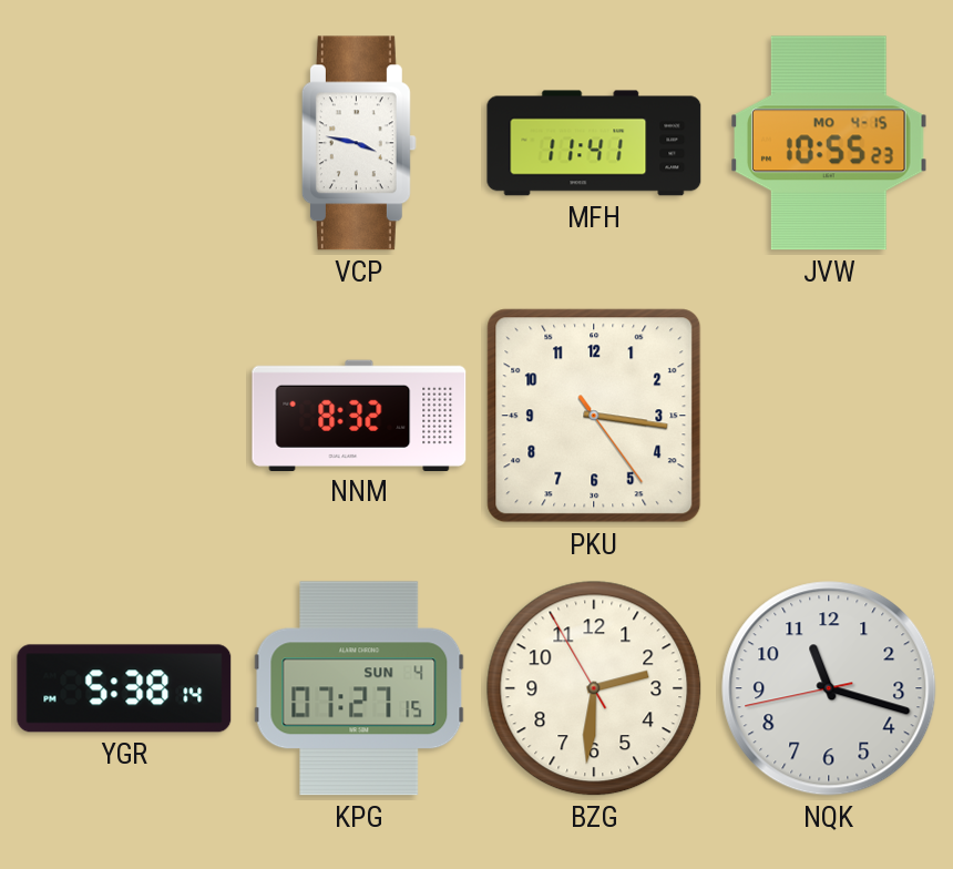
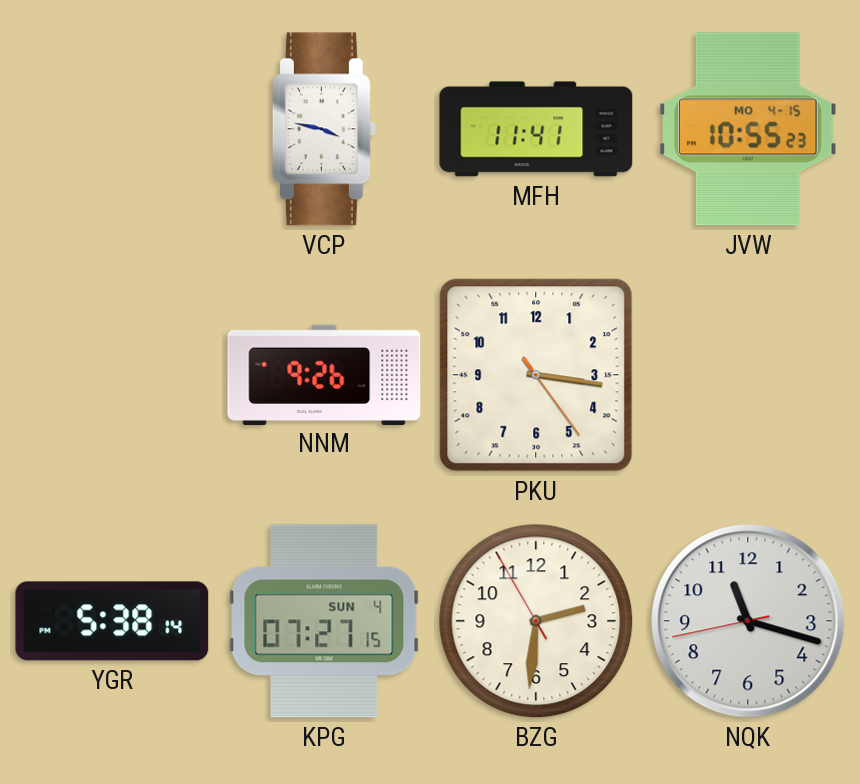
NNM: 8:32 -> 9:26
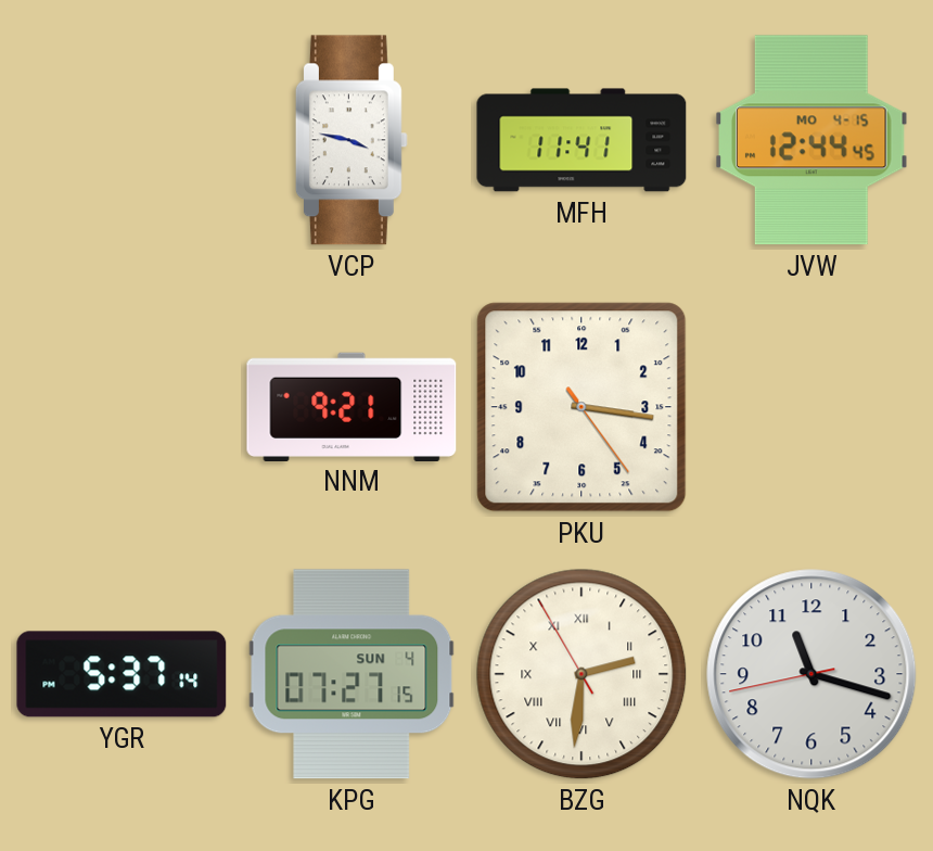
JVW: 10:55 -> 12:44
NNM: 9:26 -> 9:21
YGR: 5:38 -> 5:37
BZG numerals: Arabic -> Roman
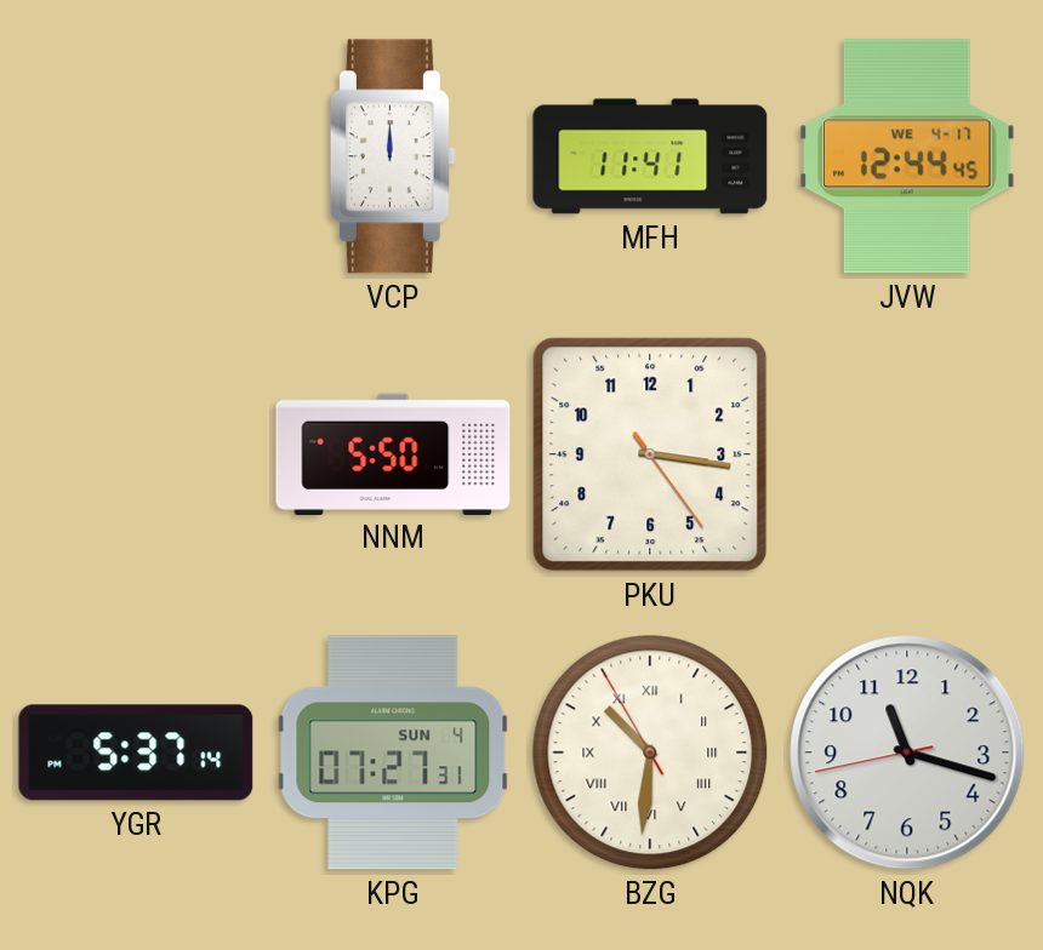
VCP: 3:47 -> 12:00
JVW date: MO 4-15 -> WE 4-17
NNM: 9:21 -> 5:50
KPG: 07:27:15 -> 07:27:31
BZG: 2:30 -> 10:30
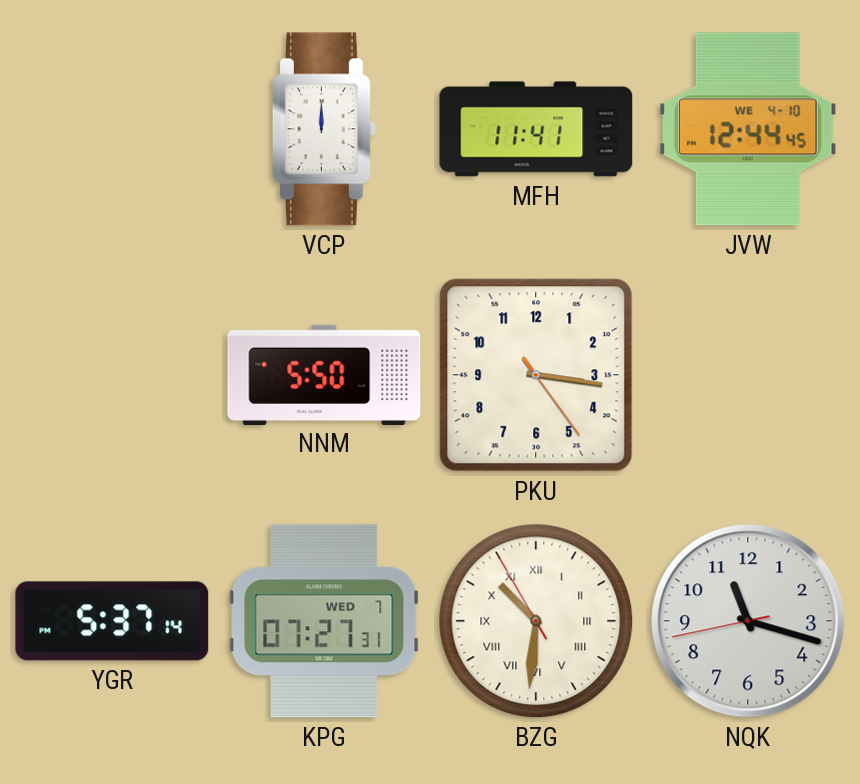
JVW date: WE 4-17 -> WE 4-10
KPG date: SUN 4 -> WED 7
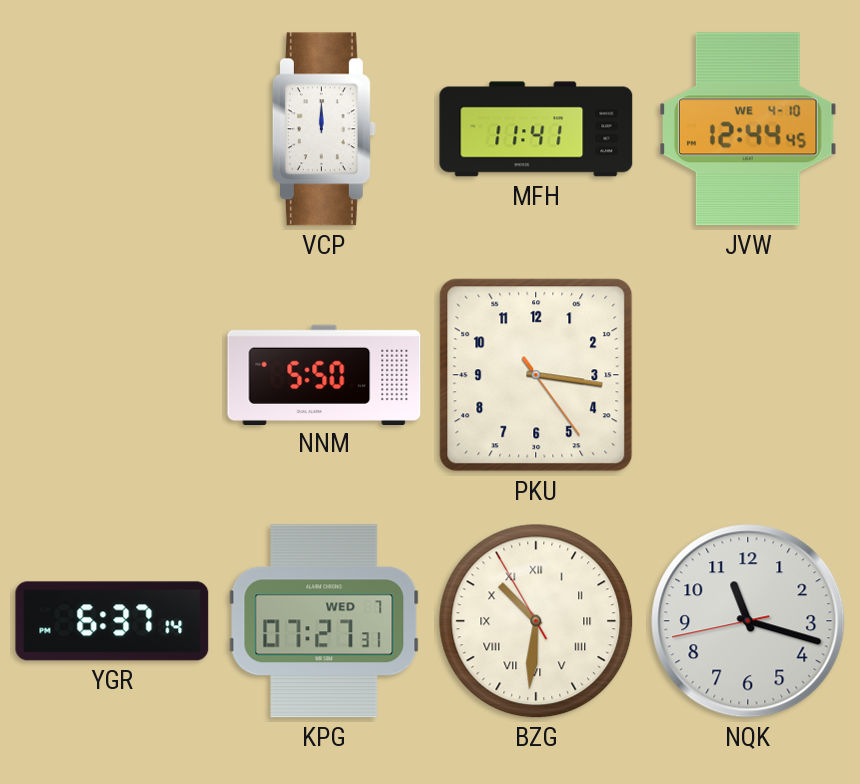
YGR: 5:37 -> 6:37
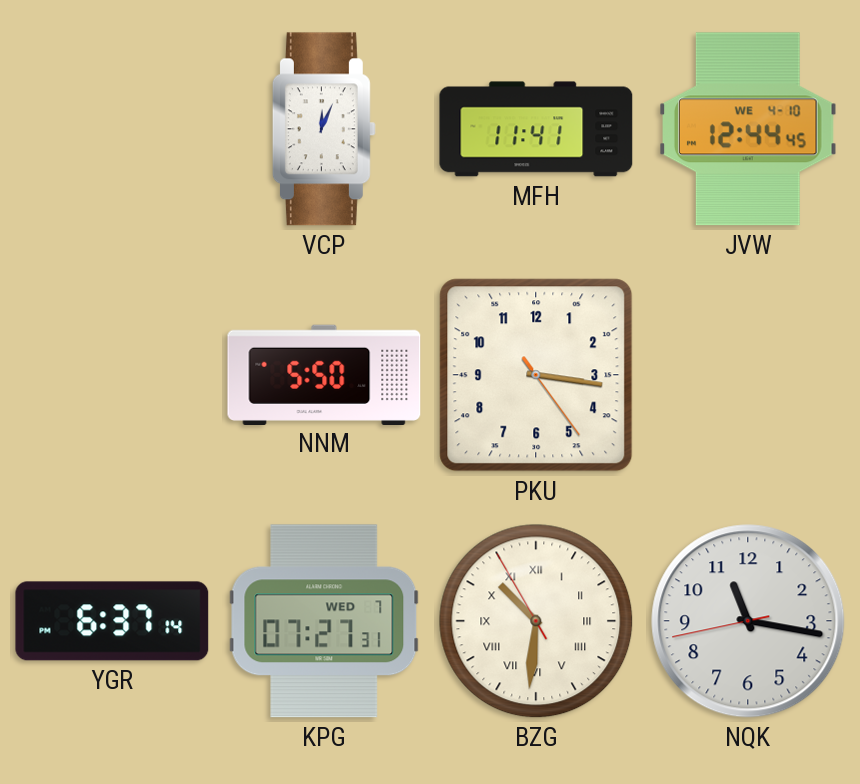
VCP: 12:00 -> 12:04
NQK: 11:17 -> 11:16
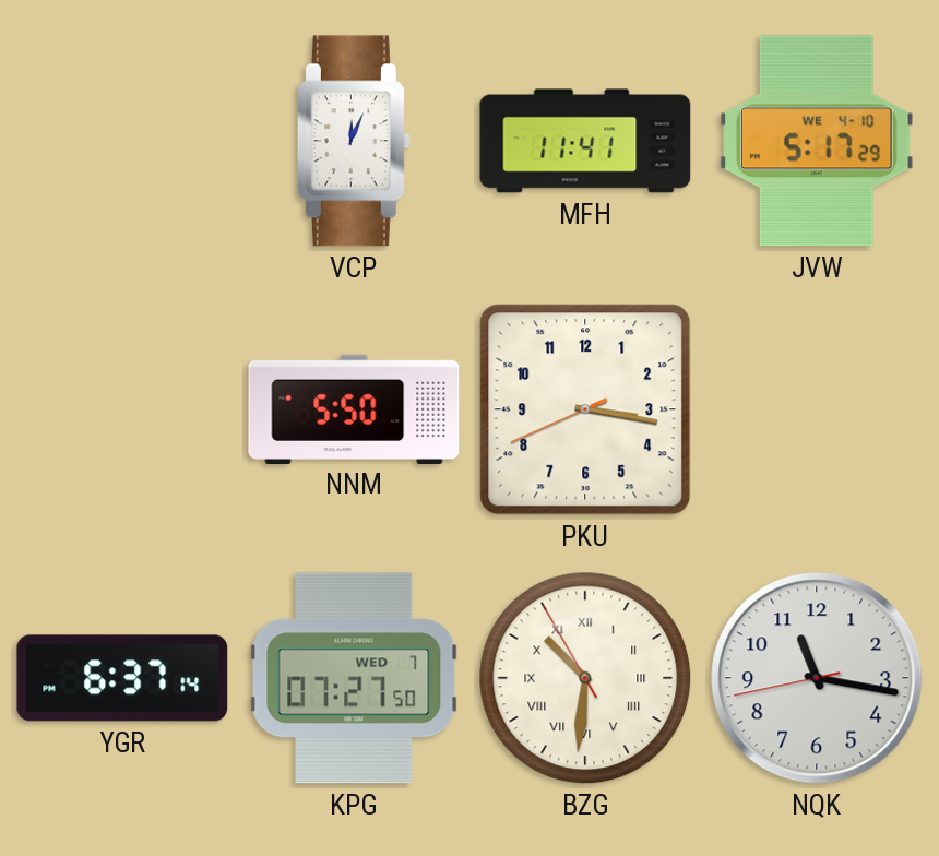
JVW: 12:44 -> 5:17
PKU: 3:16:24 -> 3:16:41
KPG: 07:27:31 -> 07:27:50
